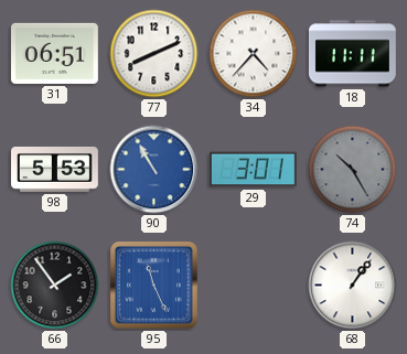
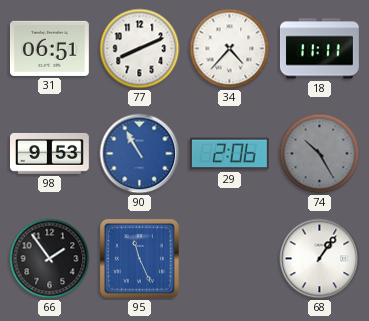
98: 5:53 -> 9:53
29: 3:01 -> 2:06
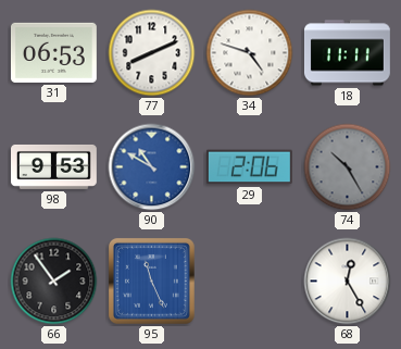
31: 06:51 -> 06:53
34: 4:37 -> 4:48
90: 10:55 -> 10:50
68: 1:06 -> 12:25
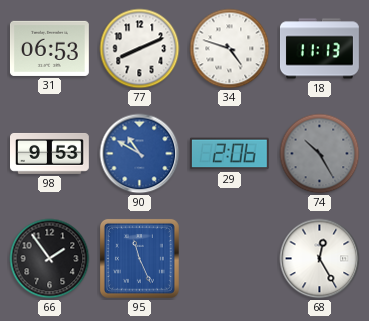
18: 11:11 -> 11:13
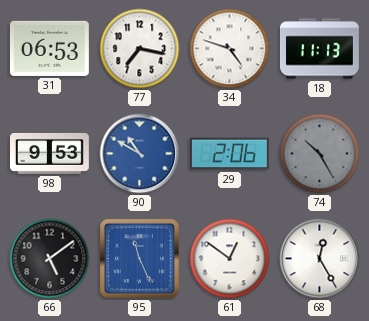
77: 8:11 -> 7:17
66: 1:54 -> 5:09
61: none -> 12:51
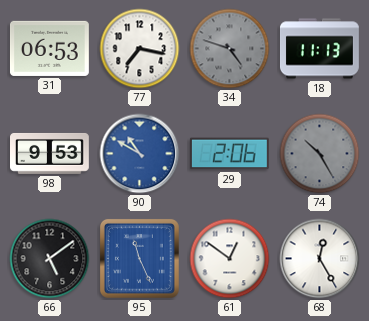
34 dial: white -> grey
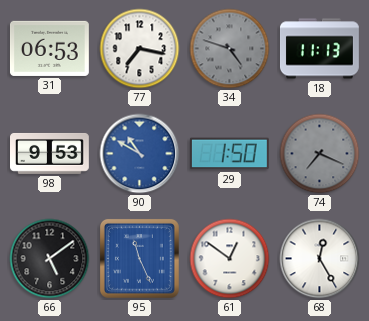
29: 2:06 -> 1:50
74: 10:25 -> 7:19
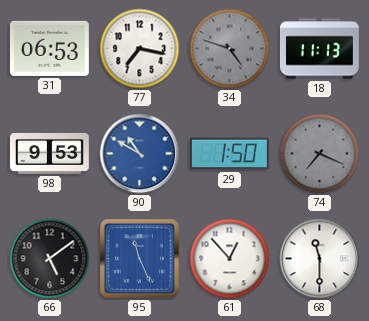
61: 12:51 -> 12:53
68: 12:25 -> 11:30
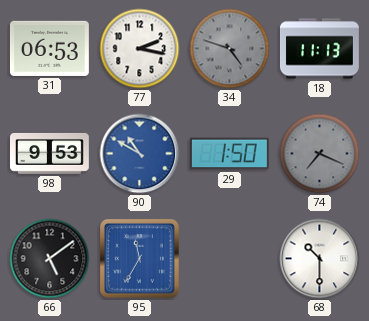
77: 7:17 -> 2:17
95: 11:26 -> 11:35
61: 12:53 -> none
68: 11:30 -> 10:30
